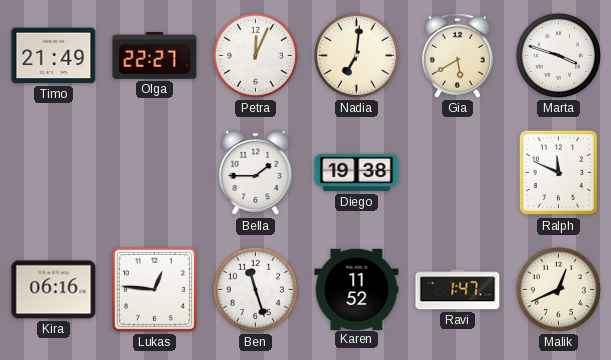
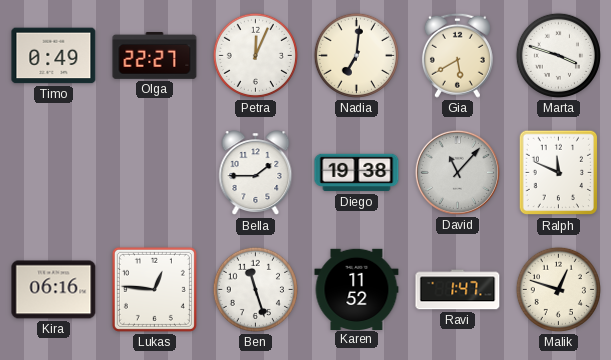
Timo: 21:49 -> 0:49
David: none -> 11:07
Malik: 12:41 -> 12:48
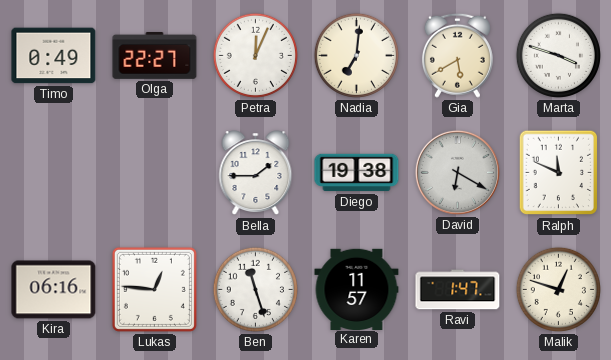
David: 11:07 -> 6:20
Karen: 11:52 -> 11:57
